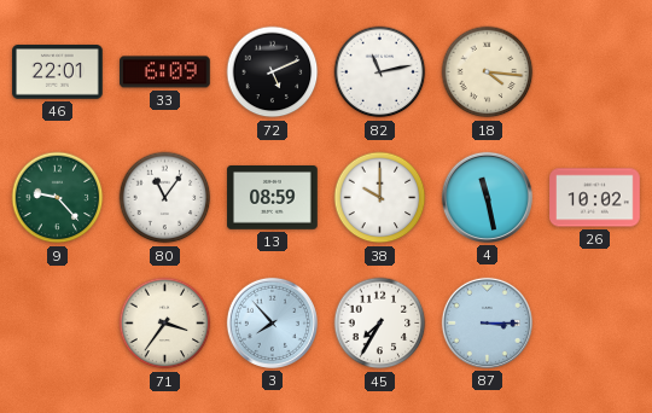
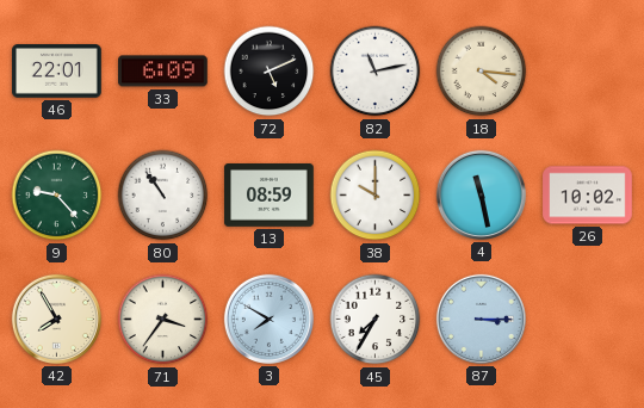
80: 11:06 -> 10:54
42: none -> 7:55
3: 7:53 -> 7:50
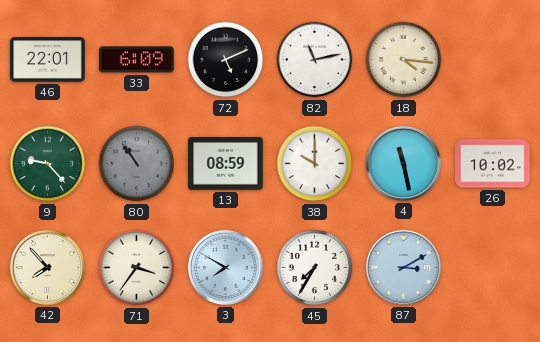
80 dial: white -> grey
42: 7:55 -> 7:53
87: 3:15 -> 3:10
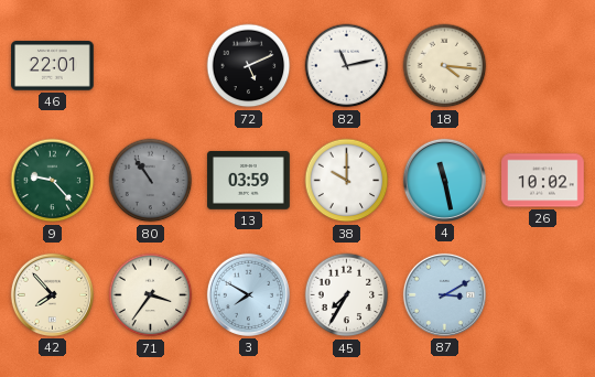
33: 6:09 -> none
13: 08:59 -> 03:59
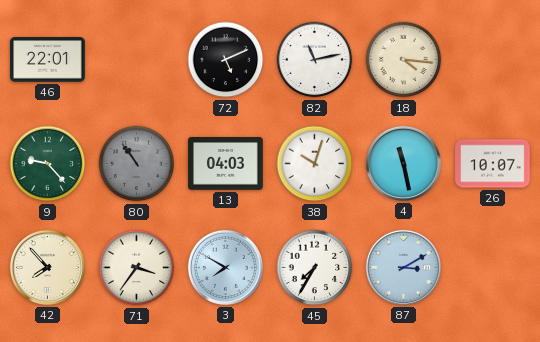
13: 03:59 -> 04:03
38: 10:00 -> 10:03
26: 10:02 -> 10:07
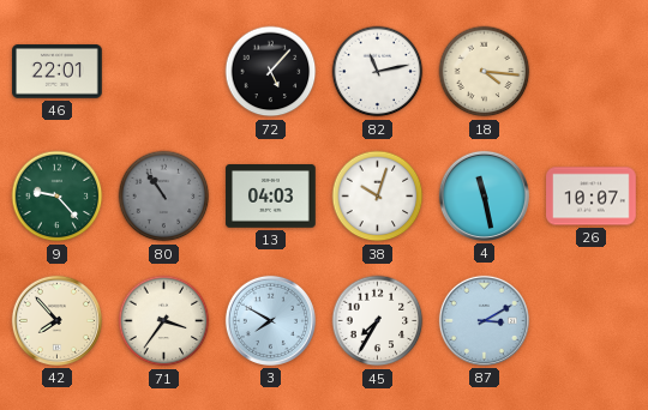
72: 5:11 -> 5:07
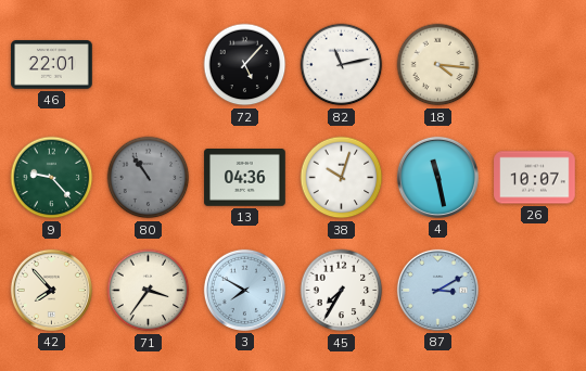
13: 04:03 -> 04:36
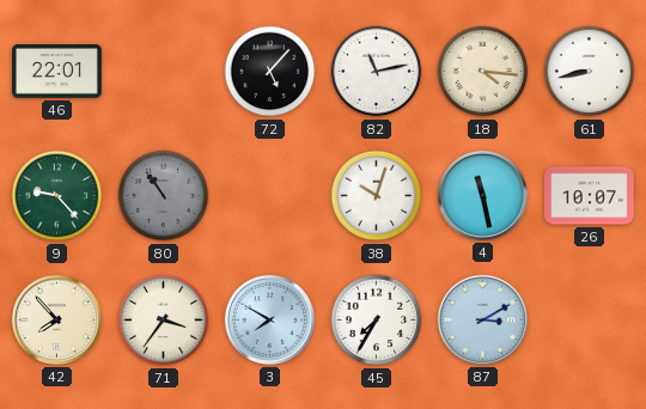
61: none -> 8:43
13: 04:36 -> none
